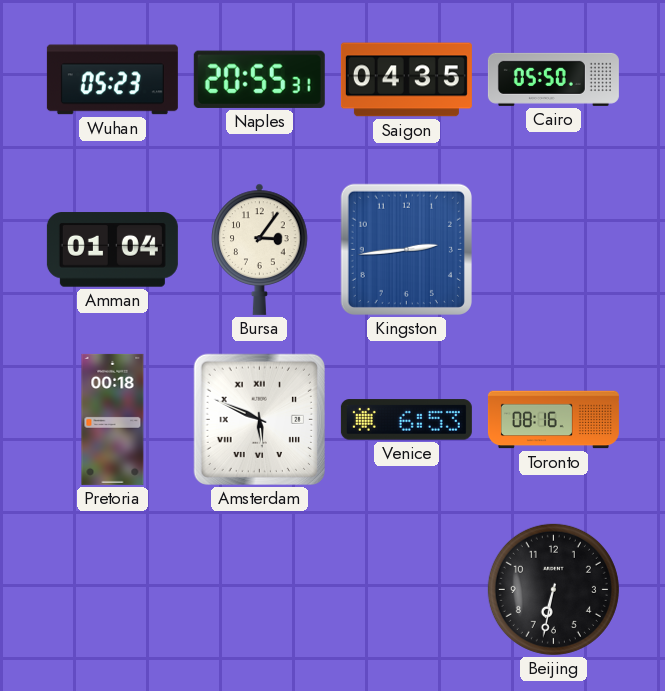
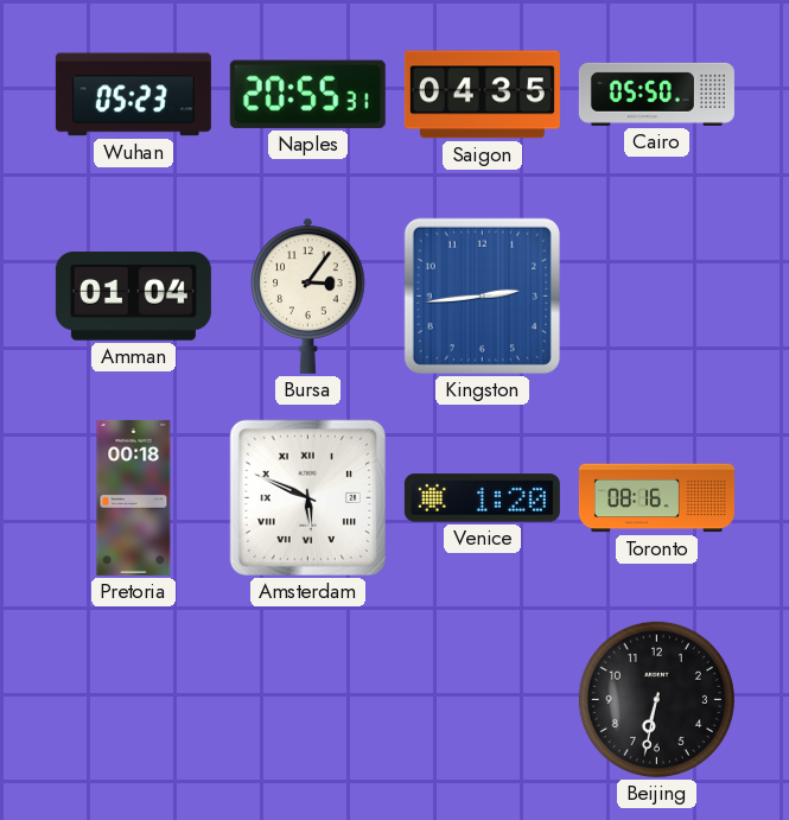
Venice: 6:53 -> 1:20
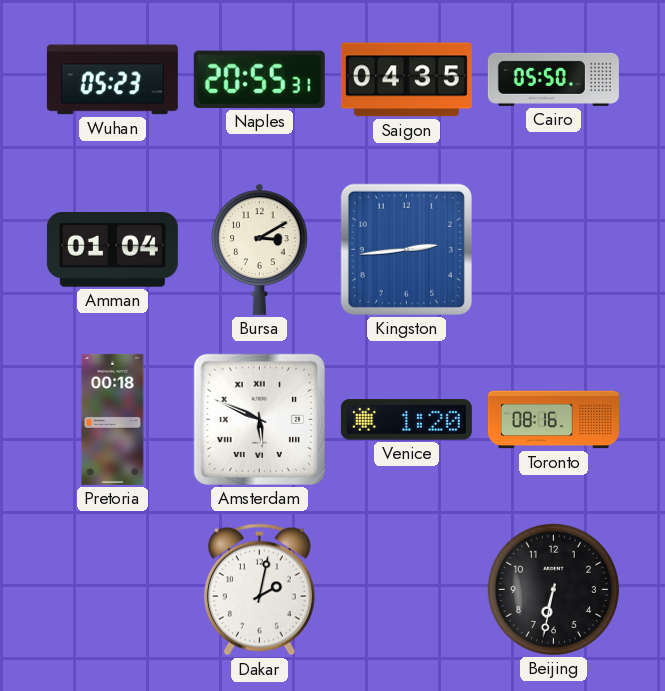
Bursa: 3:06 -> 3:10
Dakar: none -> 2:02
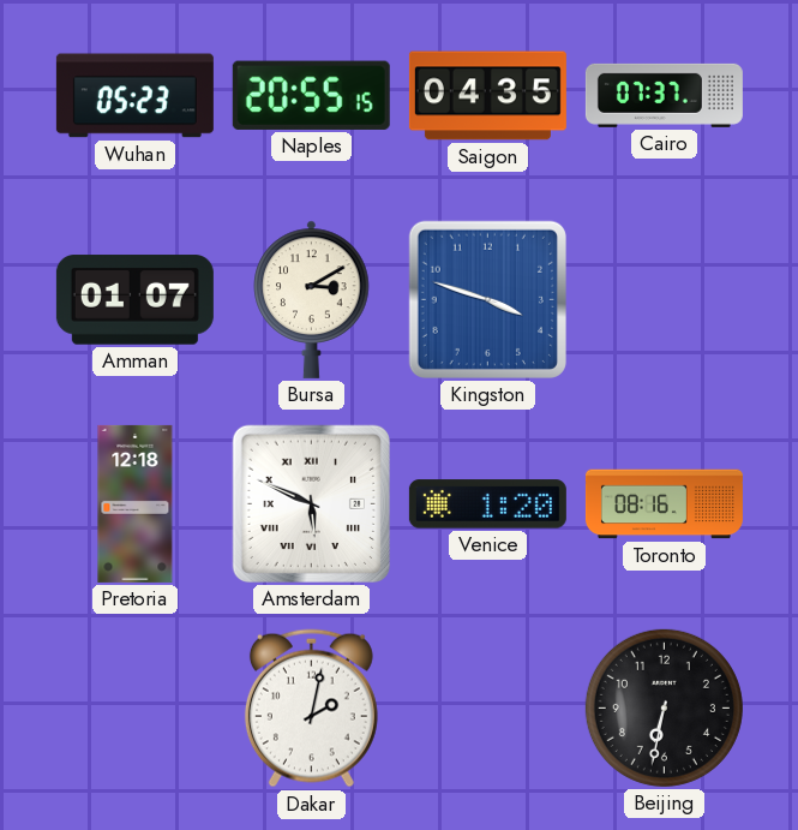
Naples: 20:55:31 -> 20:55:15
Cairo: 05:50 -> 07:37
Amman: 01:04 -> 01:07
Kingston: 2:44 -> 3:48
Pretoria: 00:18 -> 12:18
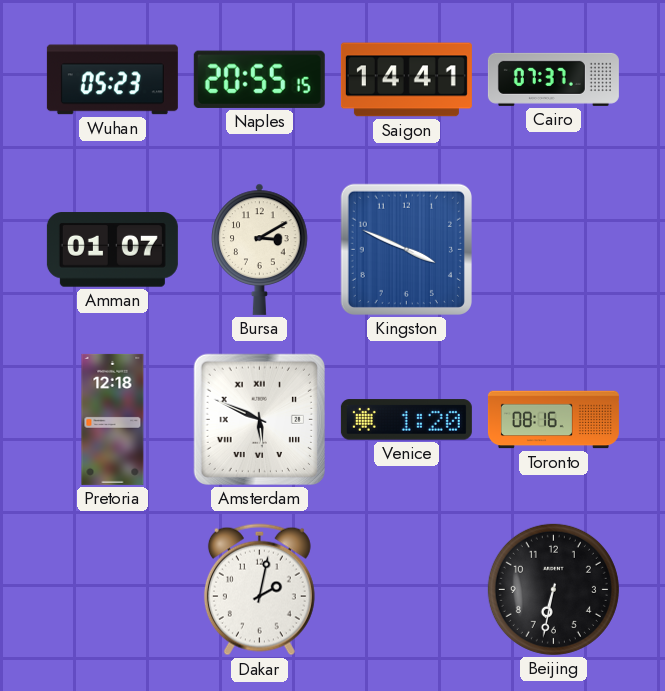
Saigon: 04:35 -> 14:41
Kingston: 3:48 -> 3:49
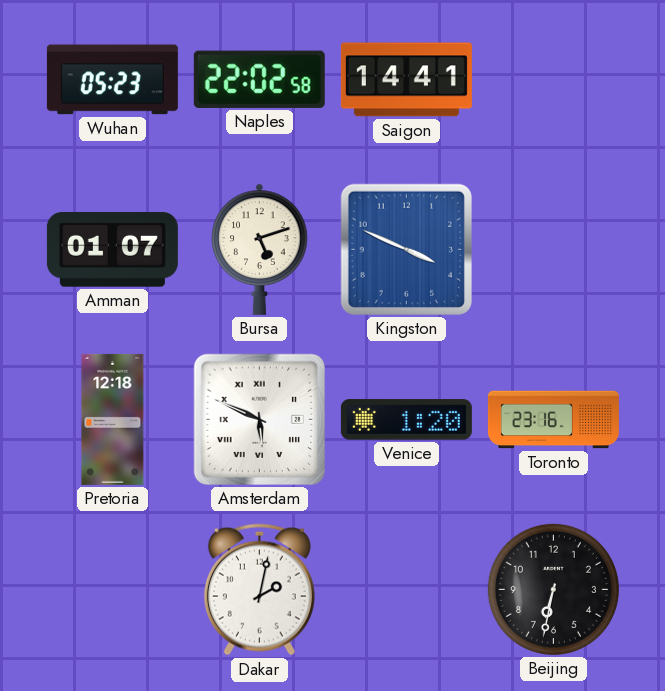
Naples: 20:55 -> 22:02
Cairo: 07:37 -> none
Bursa: 3:10 -> 5:12
Toronto: 08:16 -> 23:16
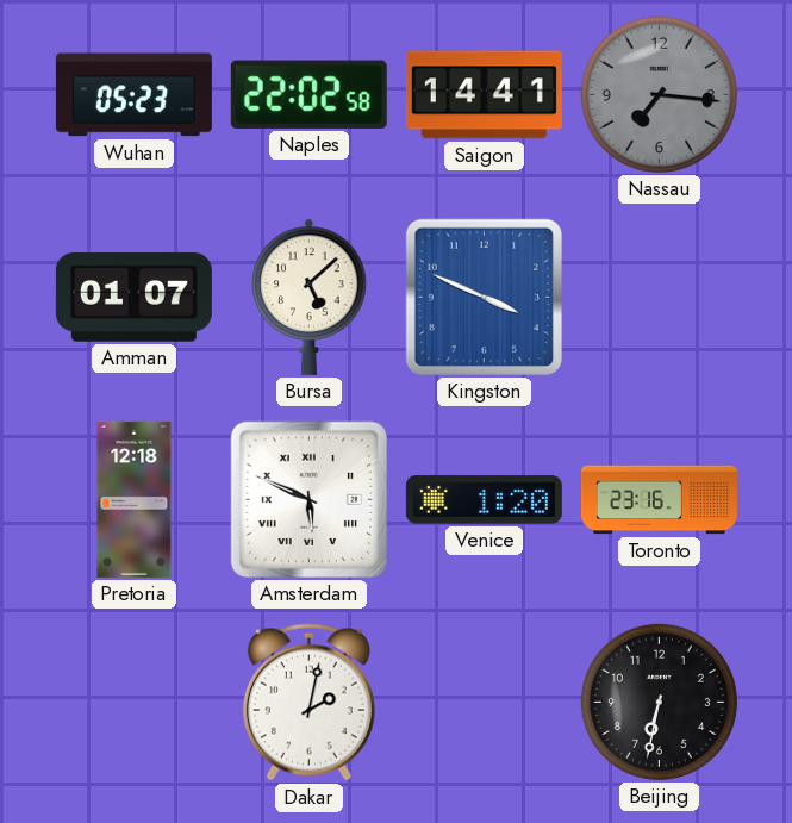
Nassau: none -> 7:16
Bursa: 5:12 -> 5:08
